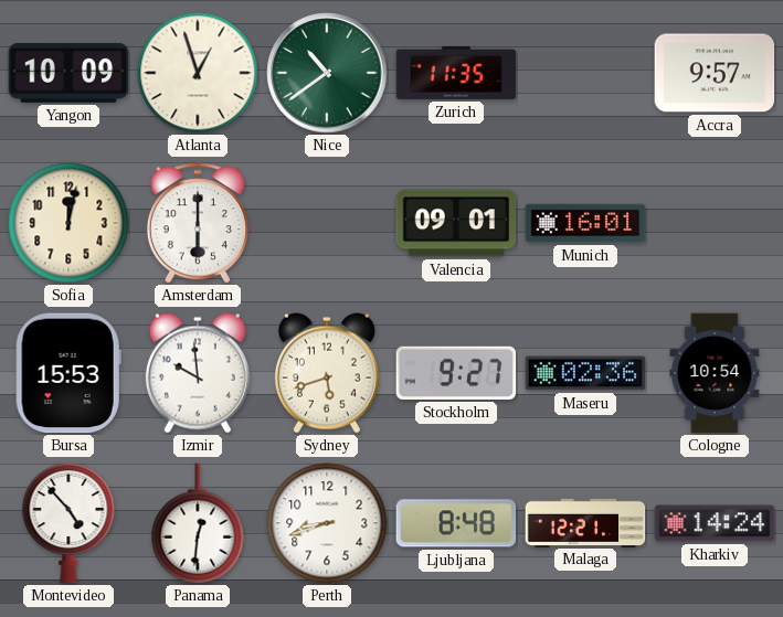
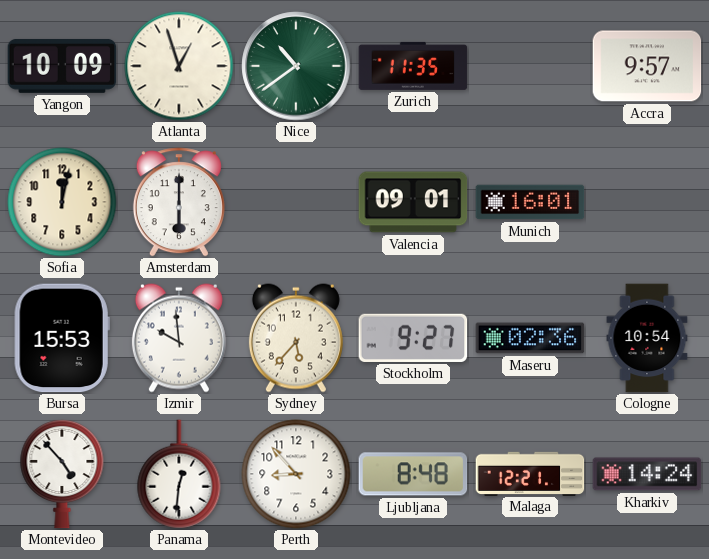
Sydney: 5:42 -> 5:37
Perth: 8:42 -> 8:53
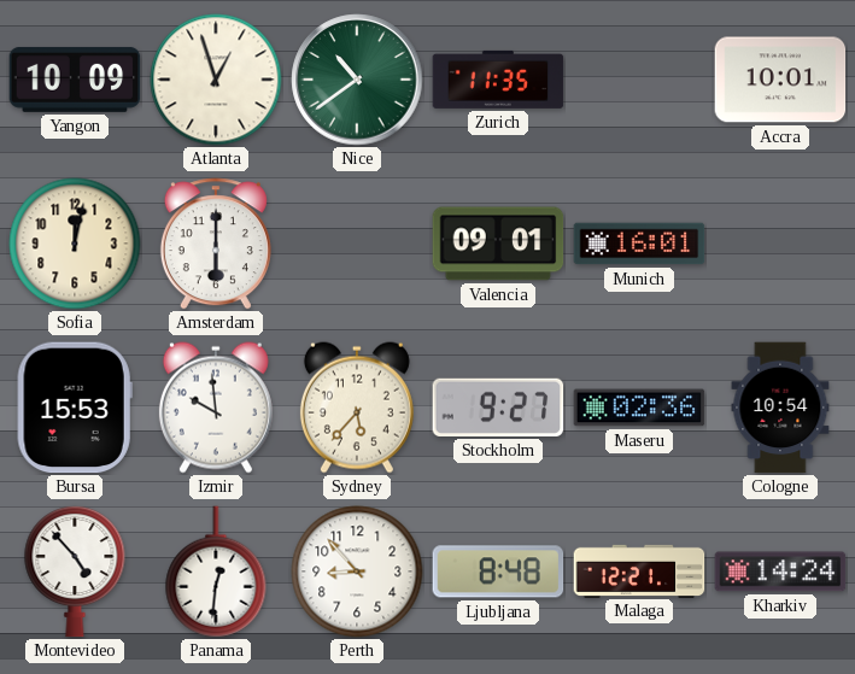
Accra: 9:57 -> 10:01
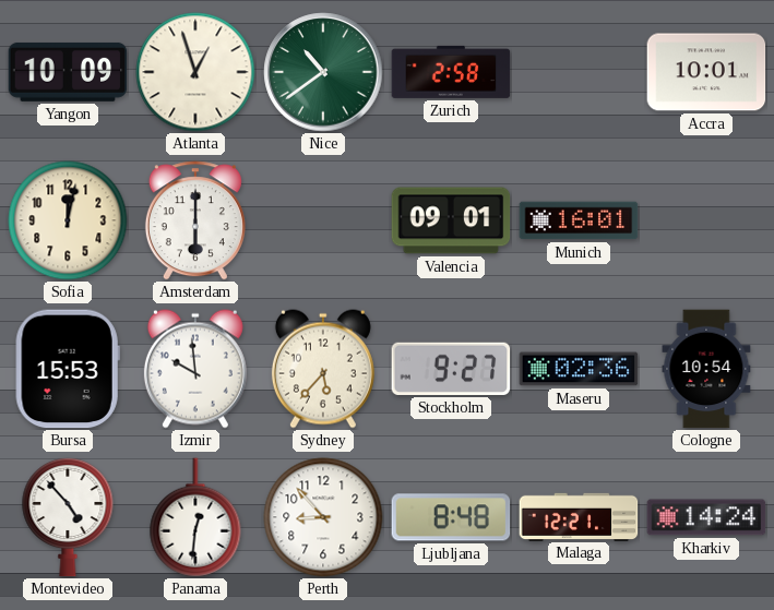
Zurich: 11:35 -> 2:58
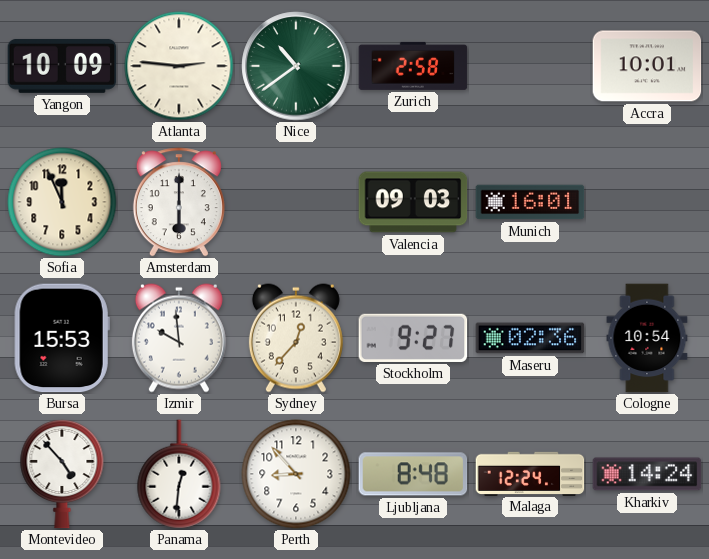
Atlanta: 12:57 -> 2:46
Sofia: 12:02 -> 11:56
Valencia: 09:01 -> 09:03
Sydney: 5:37 -> 12:37
Malaga: 12:21 -> 12:24
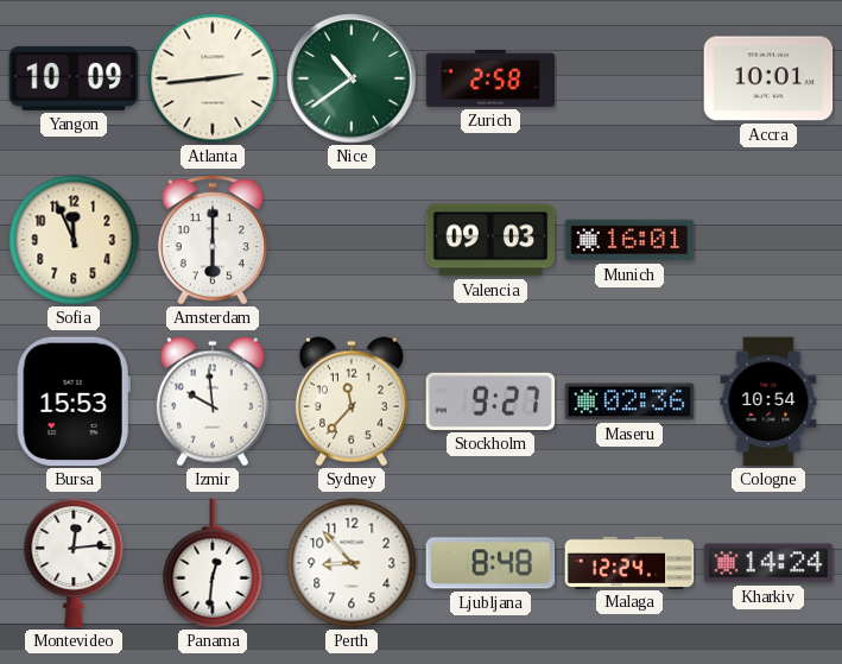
Atlanta: 2:46 -> 2:44
Sydney: 12:37 -> 11:37
Montevideo: 4:53 -> 12:14
